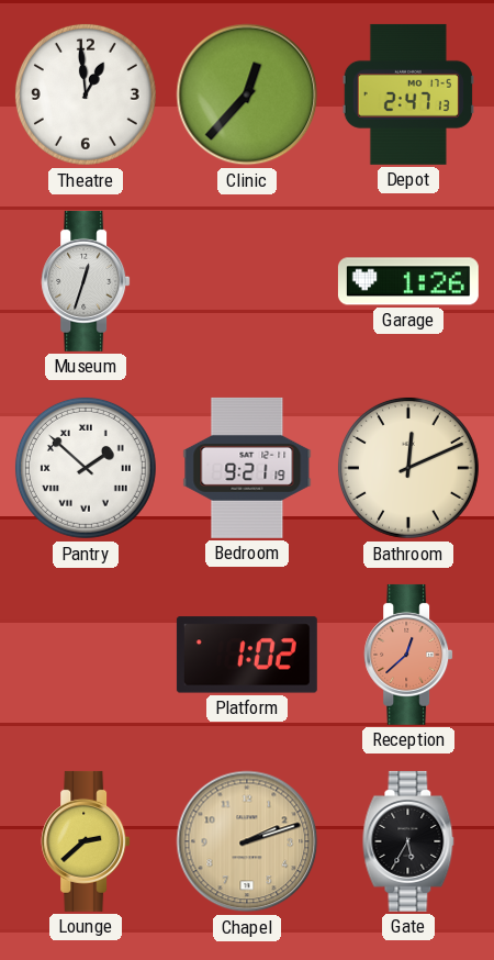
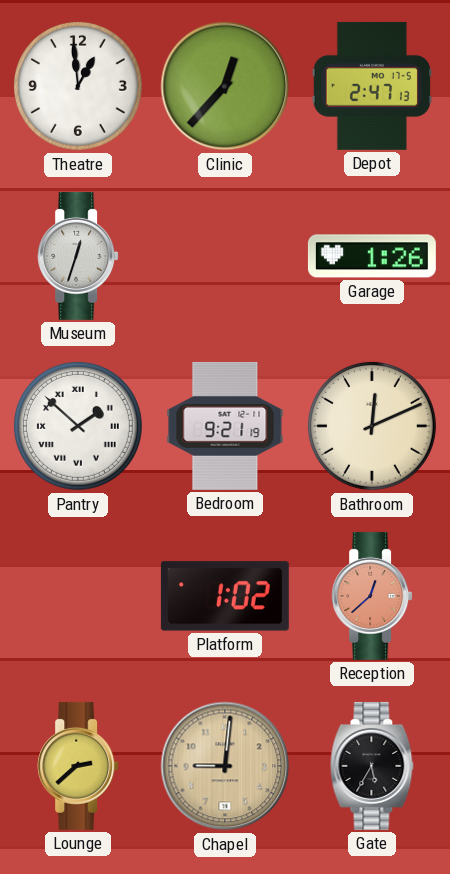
Chapel: 2:12 -> 9:01
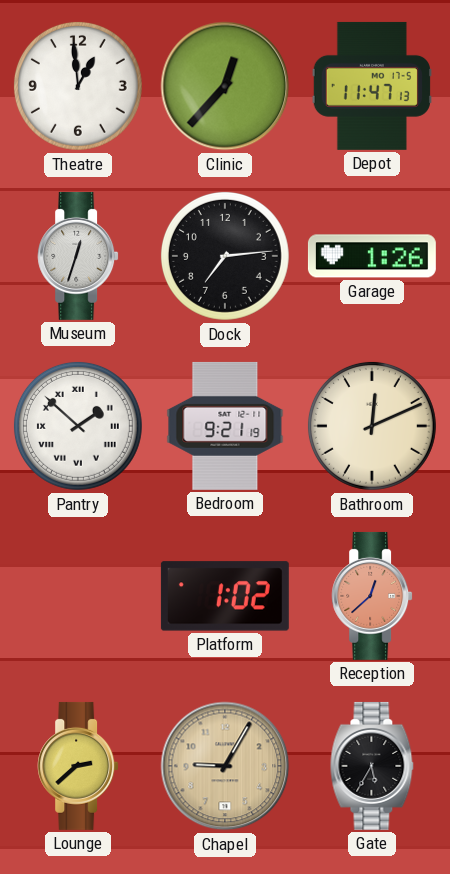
Depot: 2:47 -> 11:47
Dock: none -> 7:14
Chapel: 9:01 -> 9:05
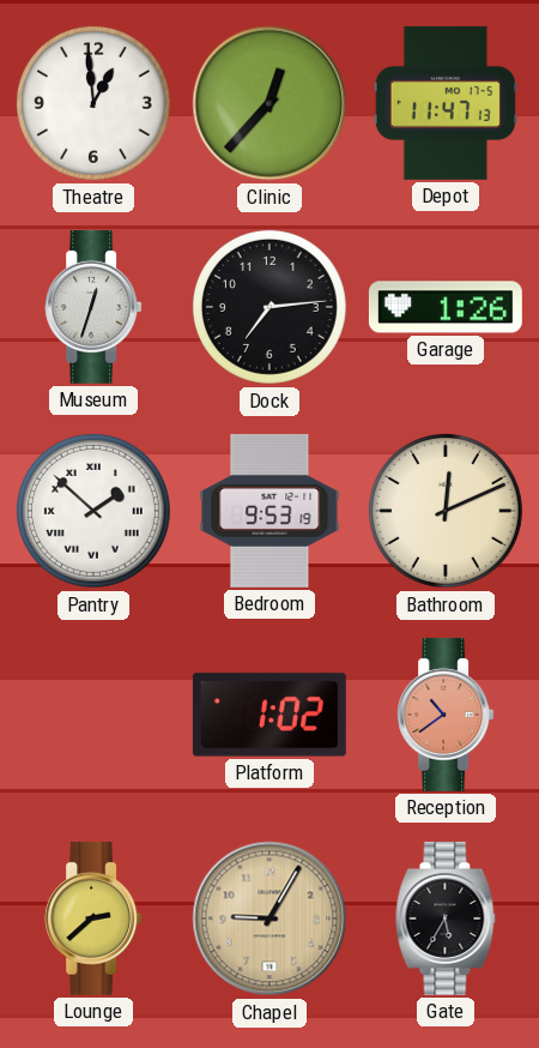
Bedroom: 9:21 -> 9:53
Reception: 12:38 -> 10:39
